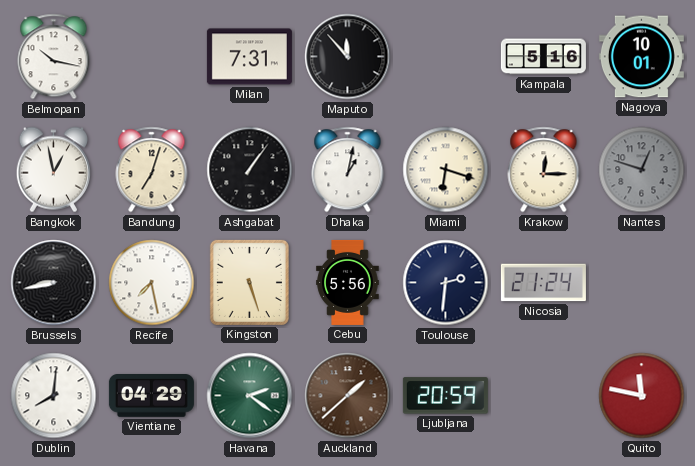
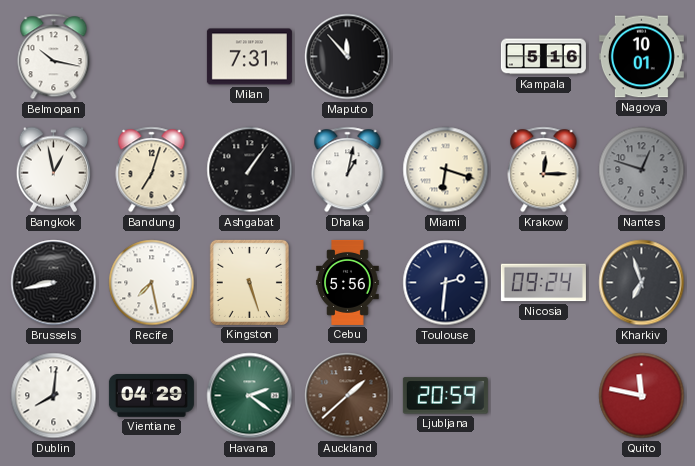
Nicosia: 21:24 -> 09:24
Kharkiv: none -> 6:57
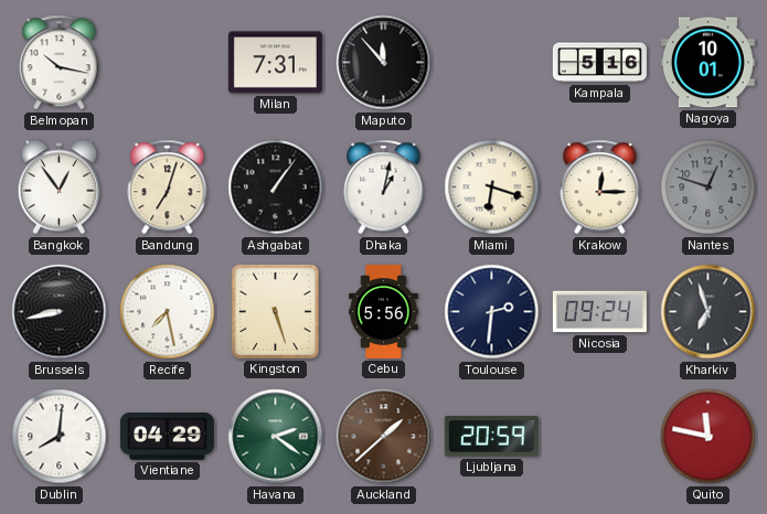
Bangkok: 12:58 -> 12:54
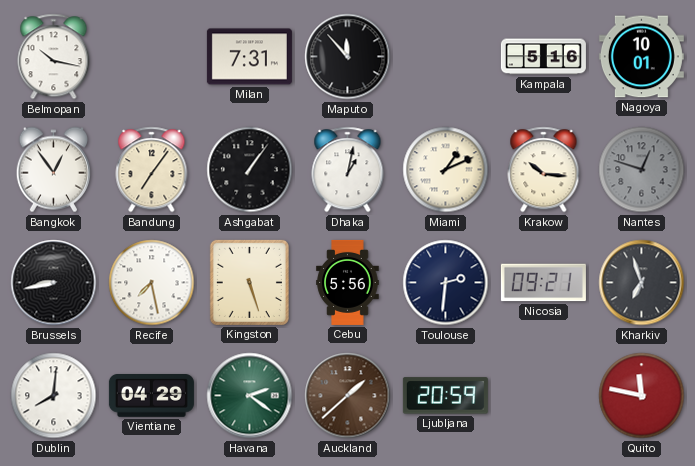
Bandung: 7:03 -> 7:06
Miami: 6:18 -> 1:11
Krakow: 12:15 -> 10:16
Nicosia: 09:24 -> 09:21
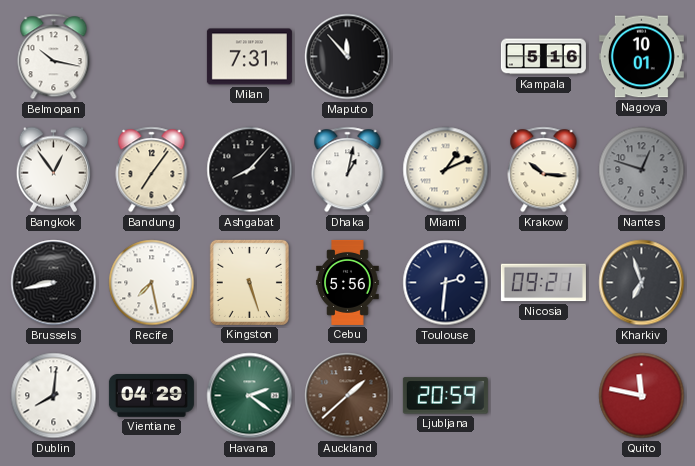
Ashgabat: 1:06 -> 8:07
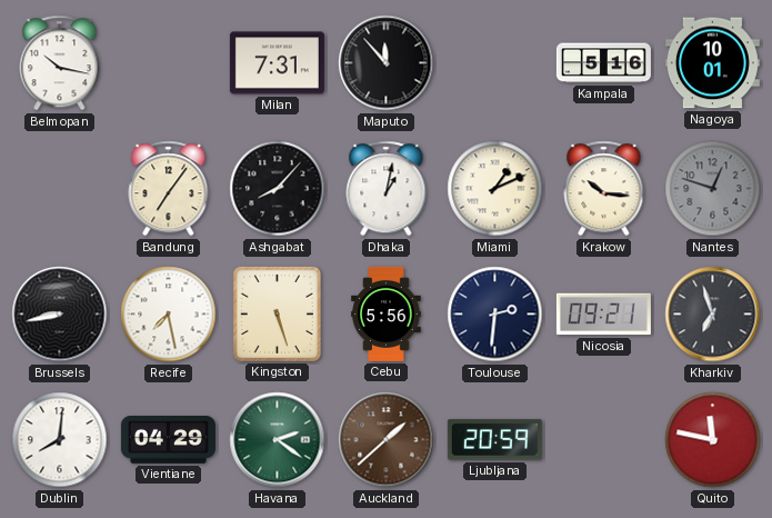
Bangkok: 12:54 -> none
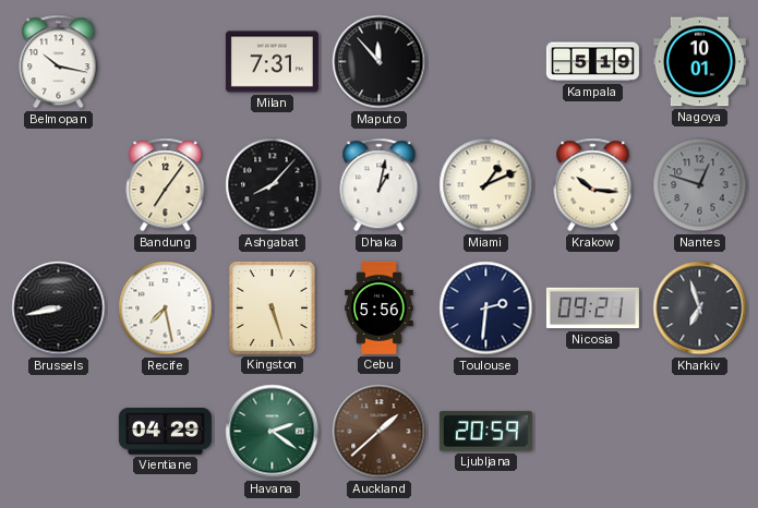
Kampala: 5:16 -> 5:19
Dublin: 8:01 -> none
Quito: 11:47 -> none
